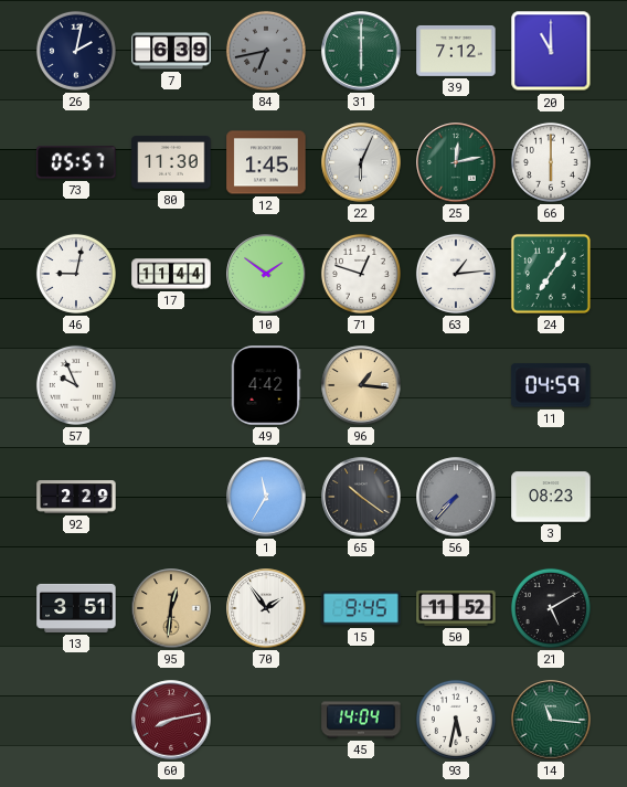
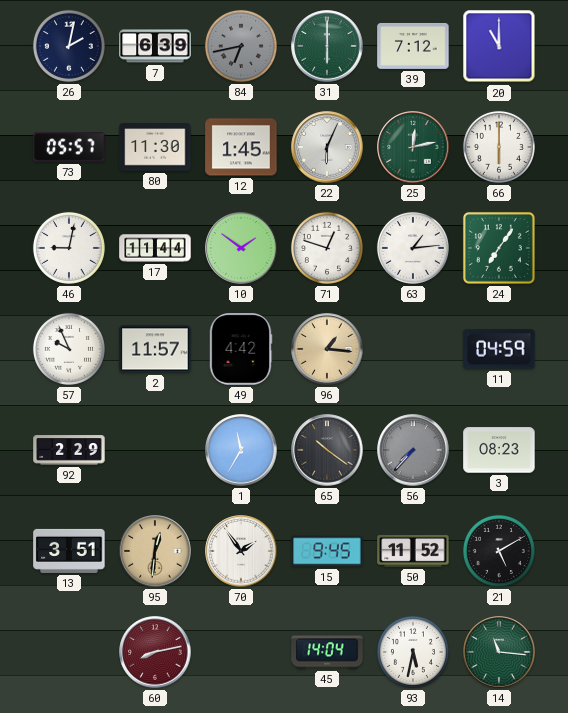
2: none -> 11:57
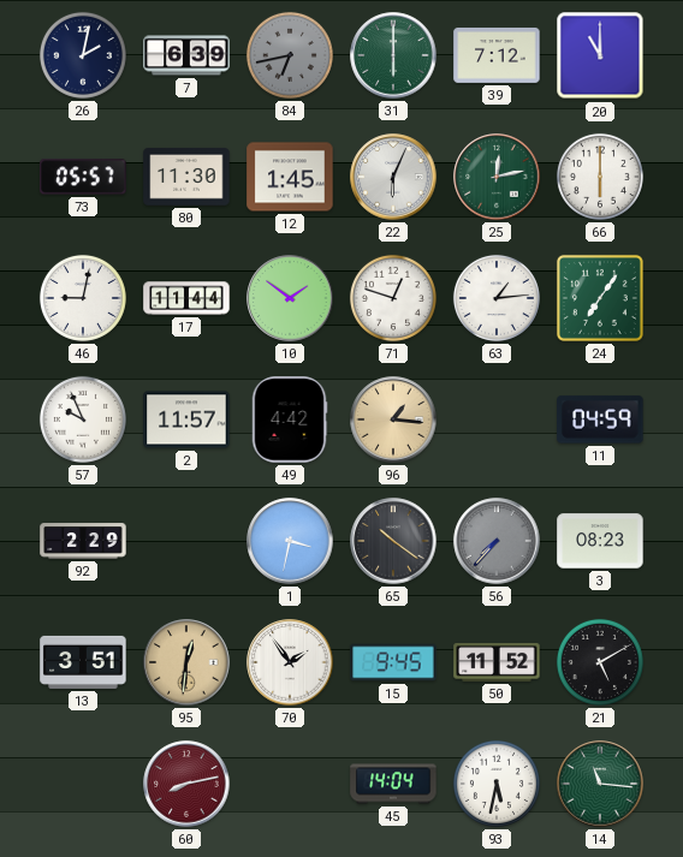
1: 11:35 -> 3:32
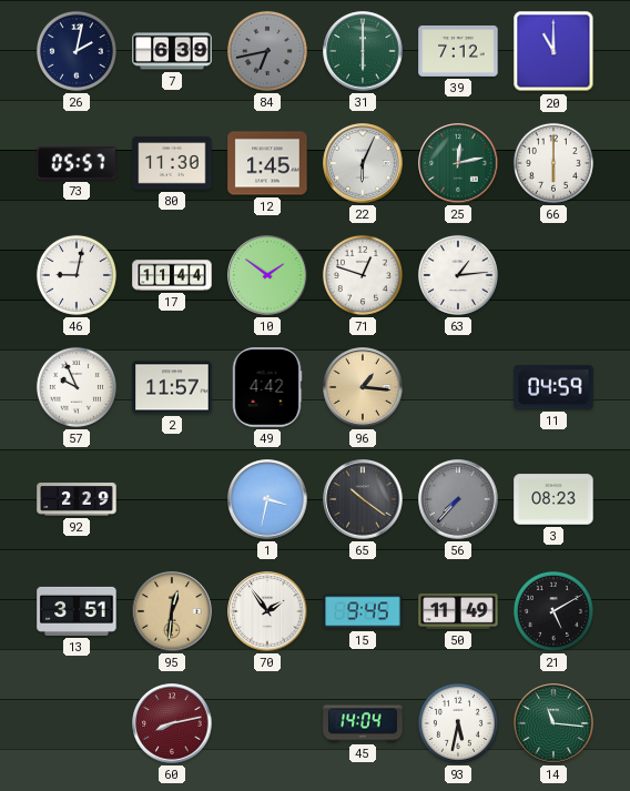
24: 7:06 -> none
50: 11:52 -> 11:49
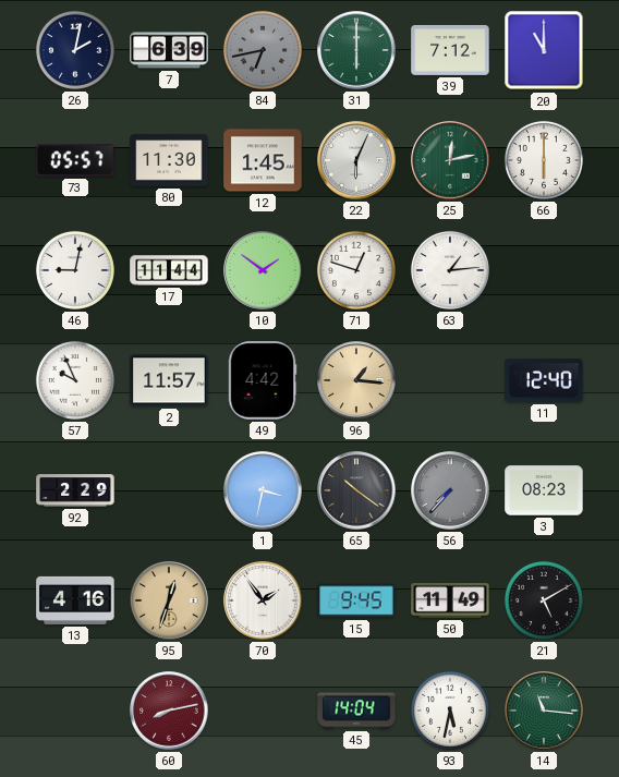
11: 04:59 -> 12:40
13: 3:51 -> 4:16
95: 12:31 -> 12:33
